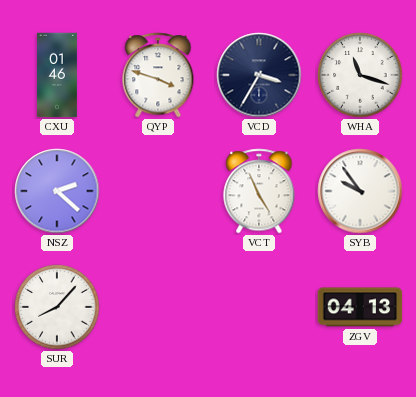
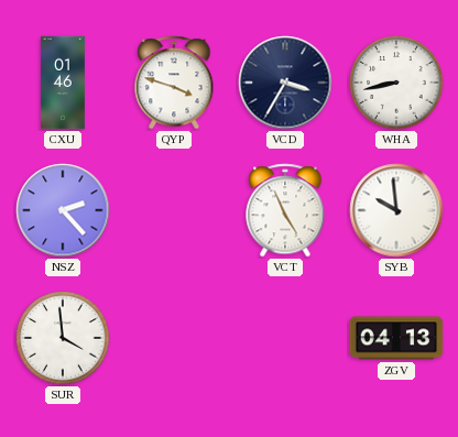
WHA: 11:18 -> 8:43
NSZ: 2:22 -> 2:23
SYB: 9:54 -> 9:59
SUR: 8:07 -> 3:59
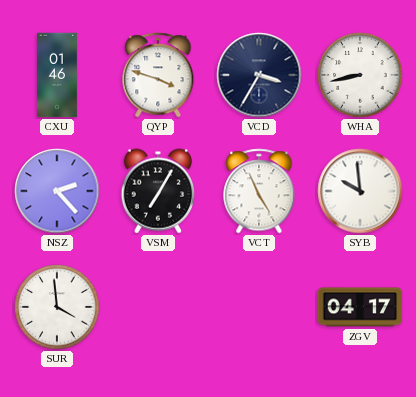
VSM: none -> 7:05
ZGV: 04:13 -> 04:17
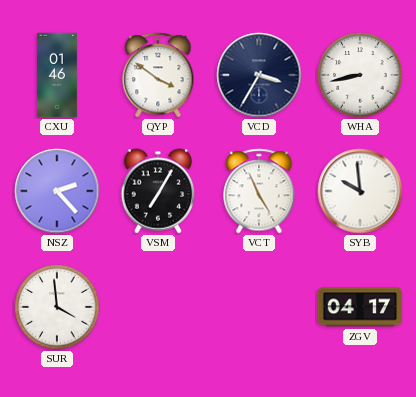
QYP: 3:48 -> 3:51
